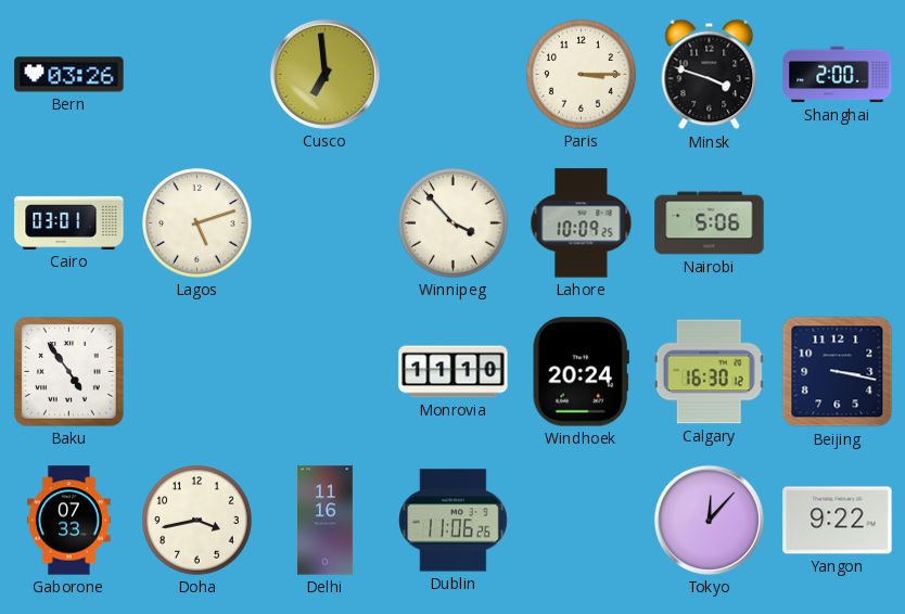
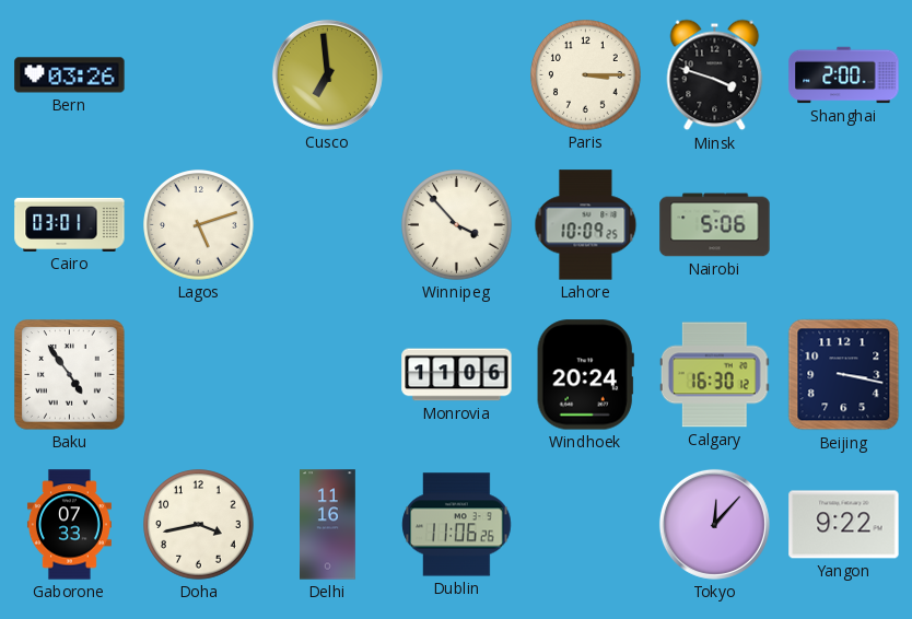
Monrovia: 11:10 -> 11:06
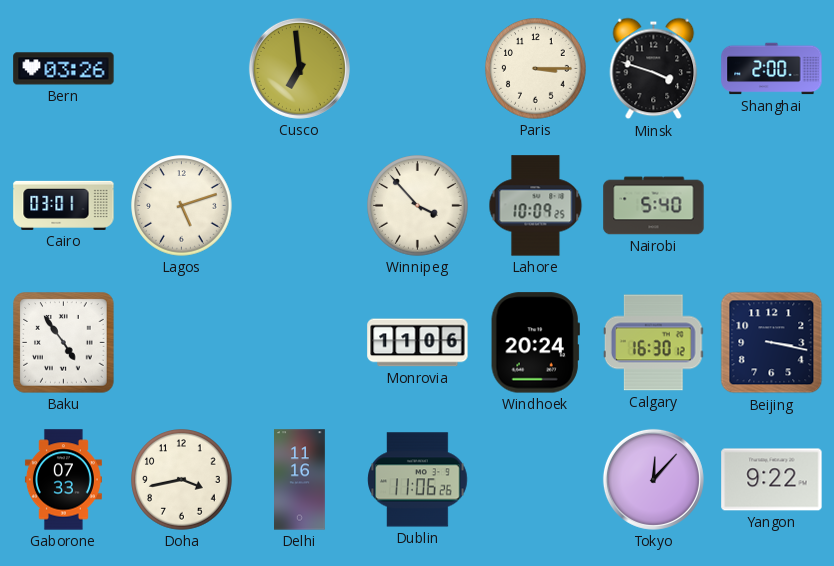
Nairobi: 5:06 -> 5:40
